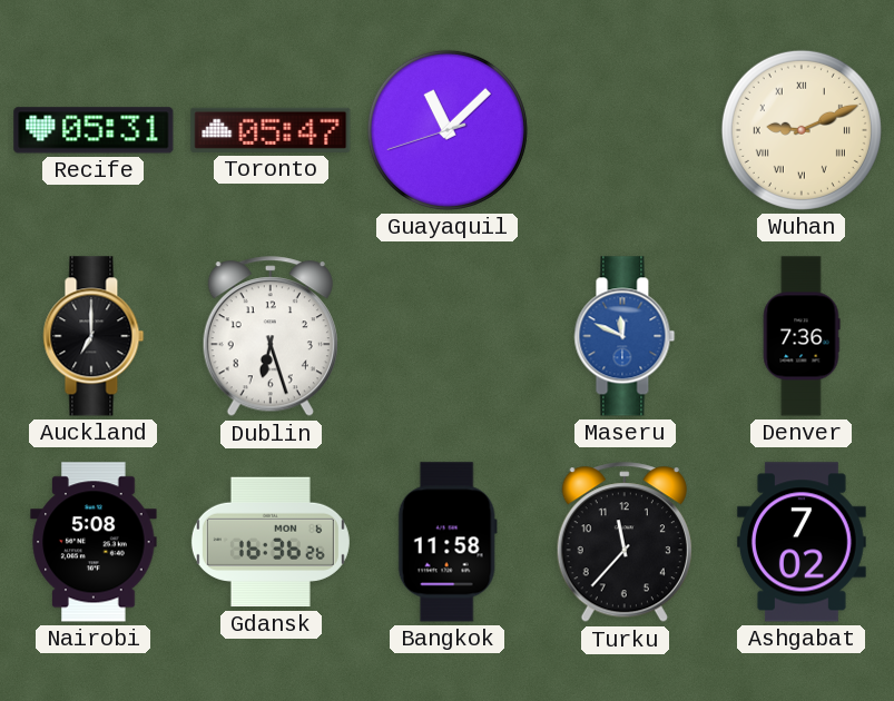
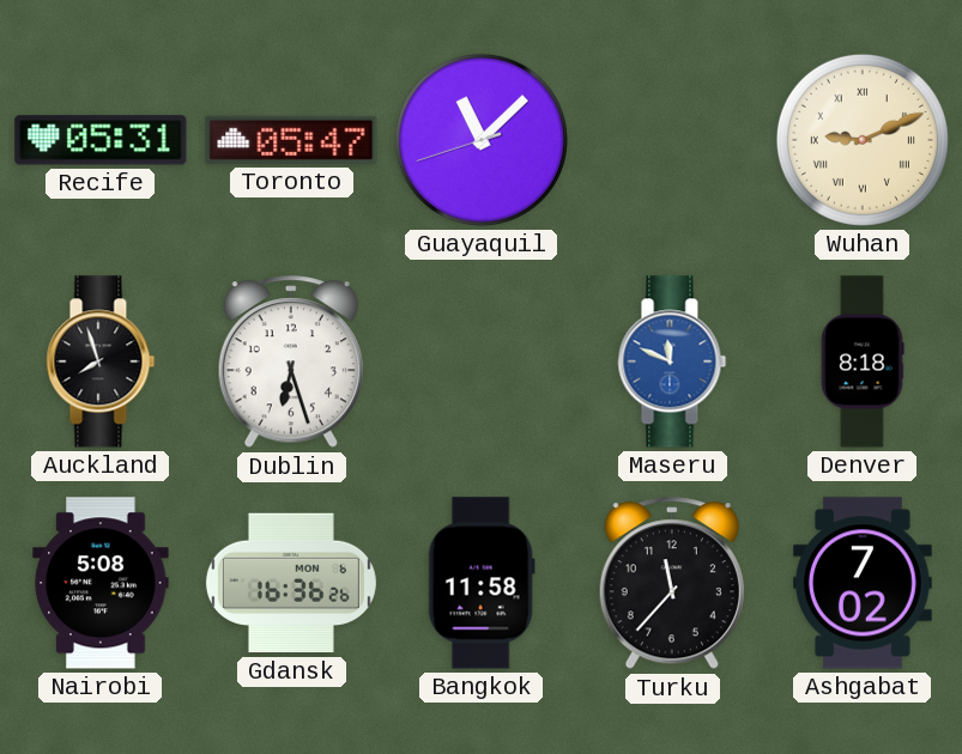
Auckland: 7:00 -> 7:57
Denver: 7:36 -> 8:18
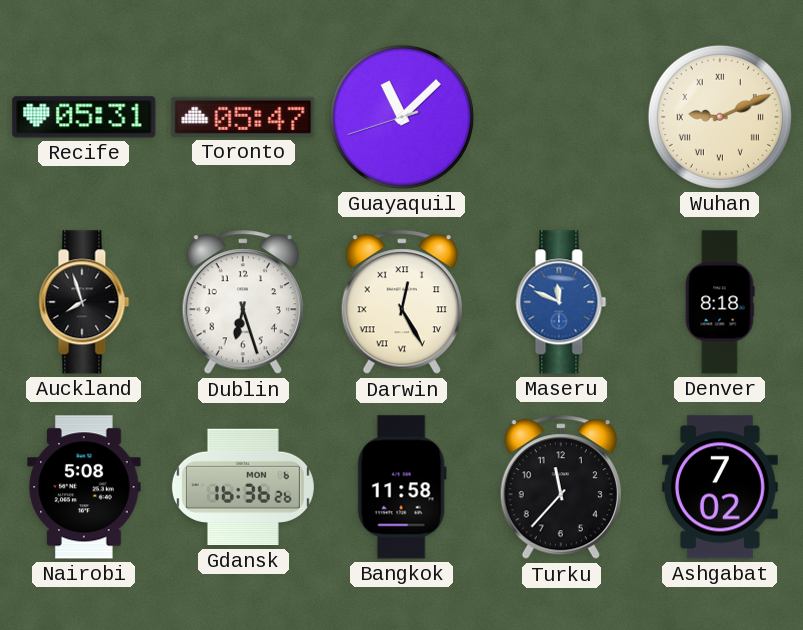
Darwin: none -> 12:25
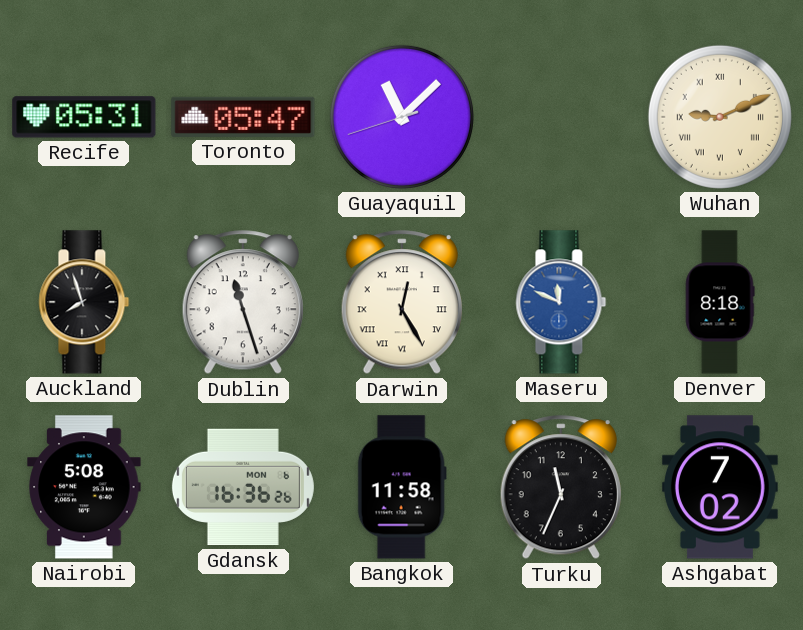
Dublin: 6:27 -> 11:27
Turku: 11:37 -> 11:34
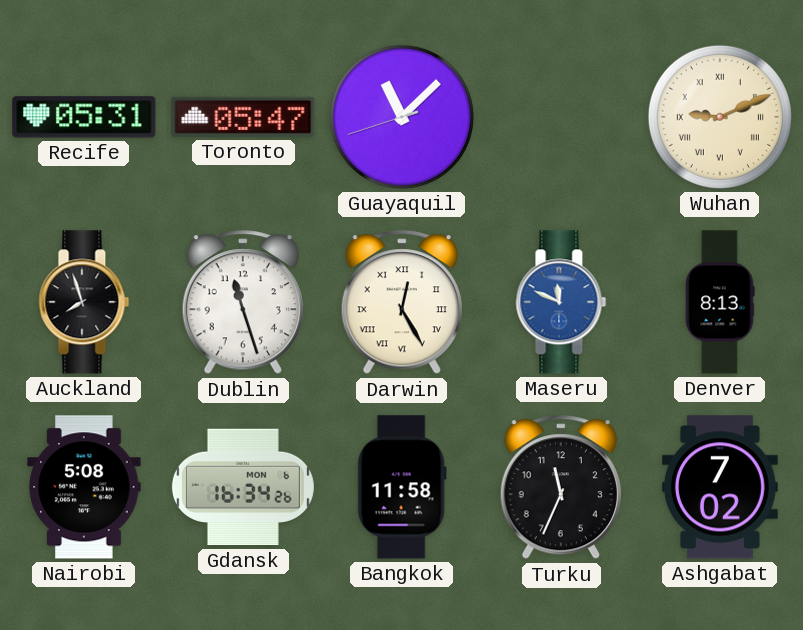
Denver: 8:18 -> 8:13
Gdansk: 16:36 -> 16:34
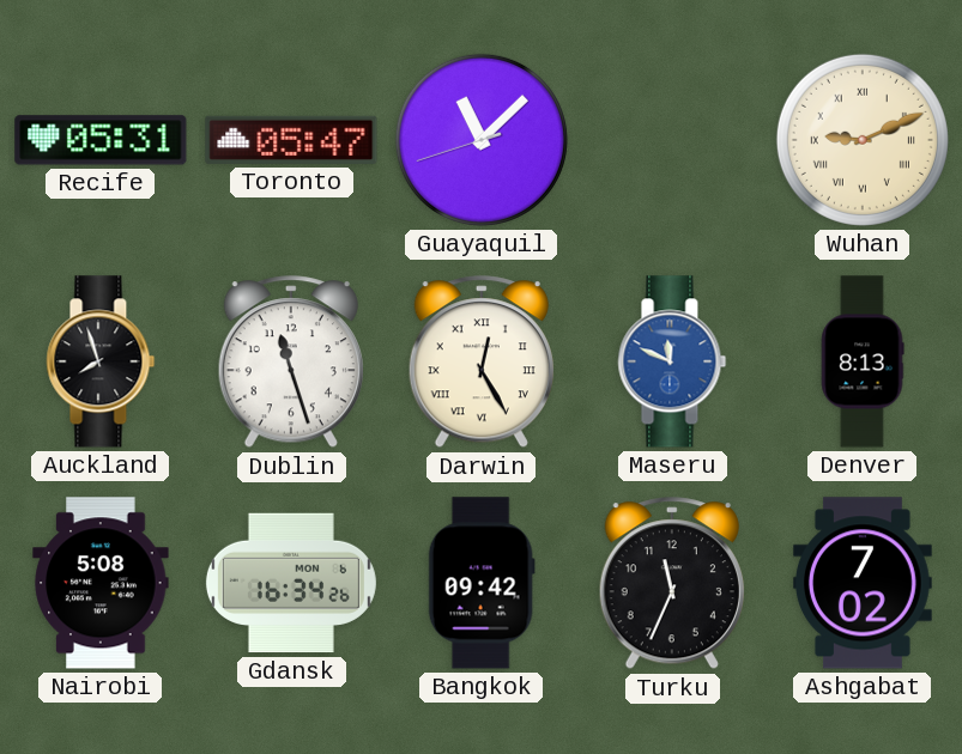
Bangkok: 11:58 -> 09:42
